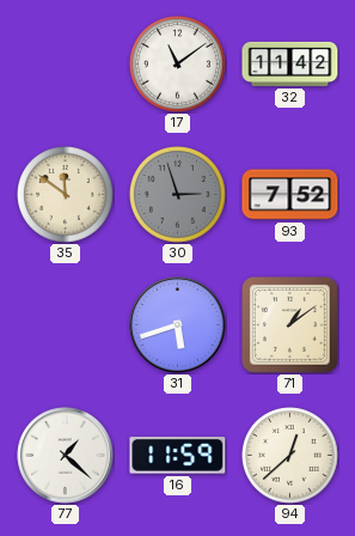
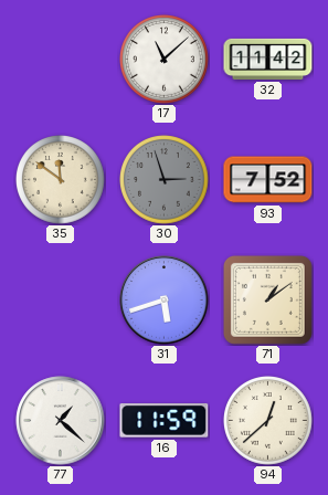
17: 11:09 -> 11:08
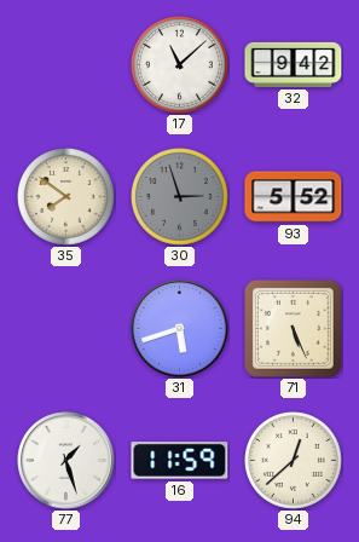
32: 11:42 -> 9:42
35: 11:51 -> 7:51
93: 7:52 -> 5:52
71: 1:09 -> 5:26
77: 1:22 -> 1:27
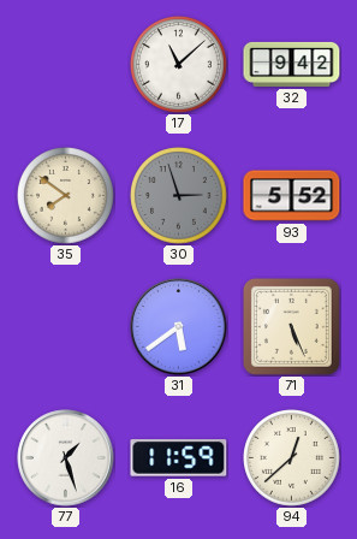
31: 5:42 -> 5:39
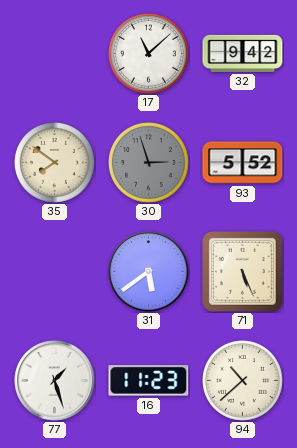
16: 11:59 -> 11:23
94: 12:38 -> 10:38
